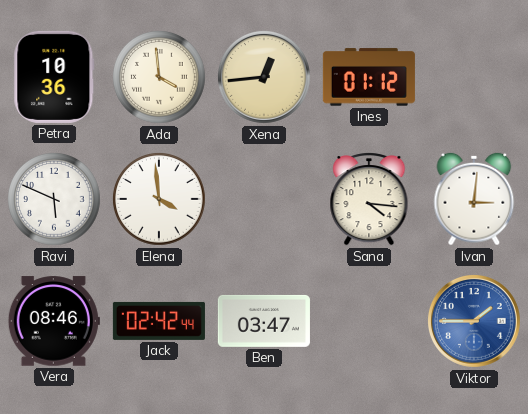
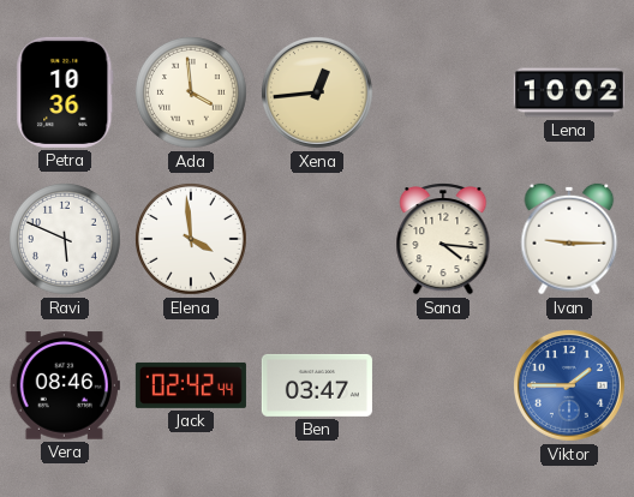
Ines: 01:12 -> none
Lena: none -> 10:02
Ivan: 3:01 -> 9:15
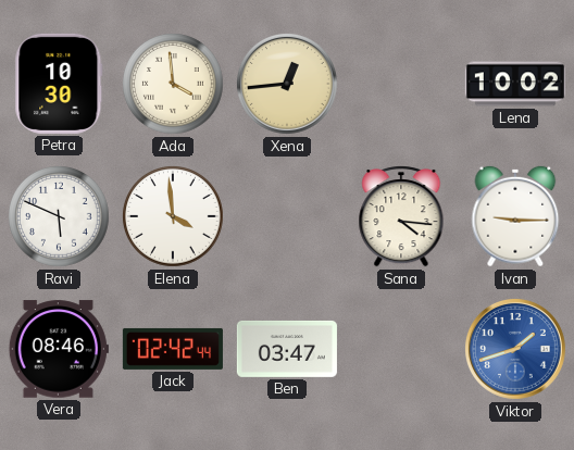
Petra: 10:36 -> 10:30
Viktor: 1:45 -> 1:42
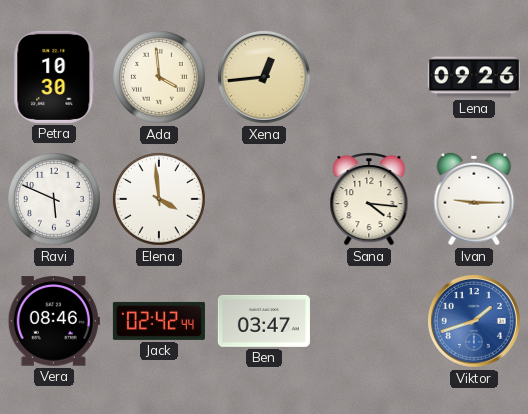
Lena: 10:02 -> 09:26
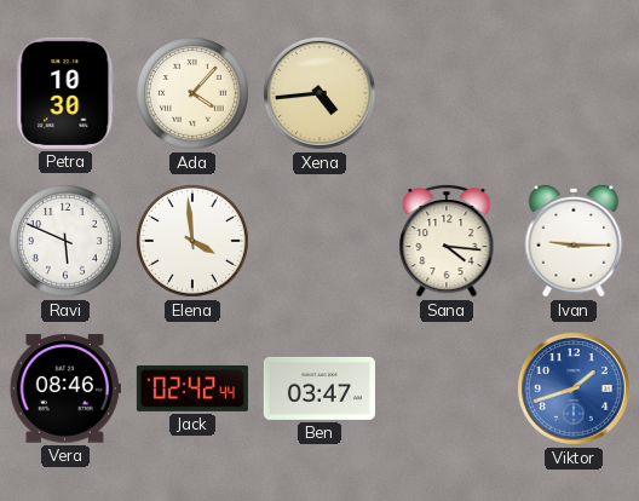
Ada: 3:59 -> 4:07
Xena: 12:44 -> 4:44
Lena: 09:26 -> none
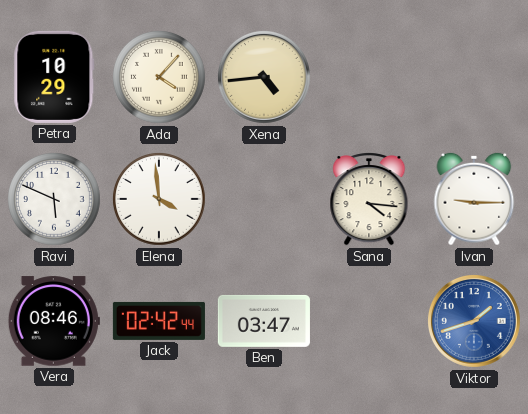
Petra: 10:30 -> 10:29
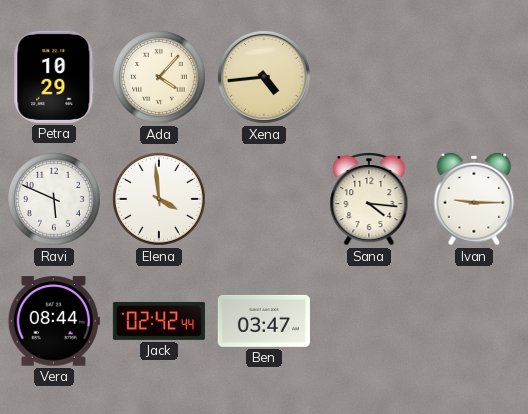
Vera: 08:46 -> 08:44
Viktor: 1:42 -> none
